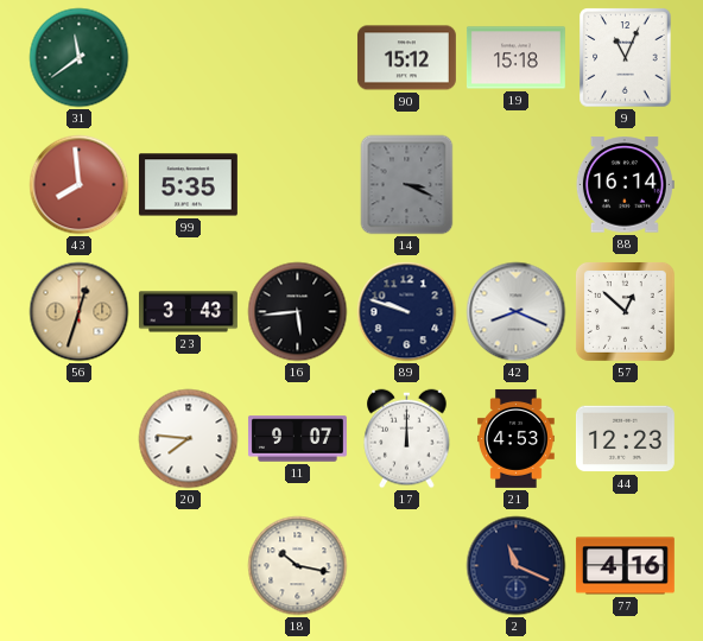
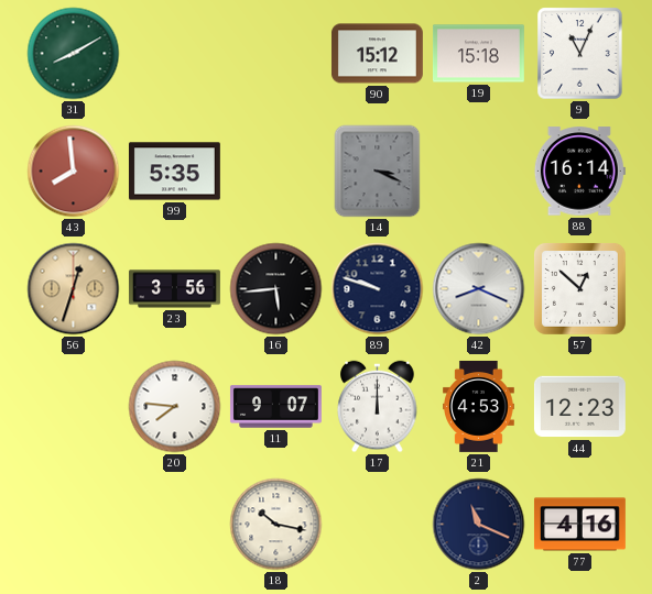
31: 11:39 -> 8:10
23: 3:43 -> 3:56
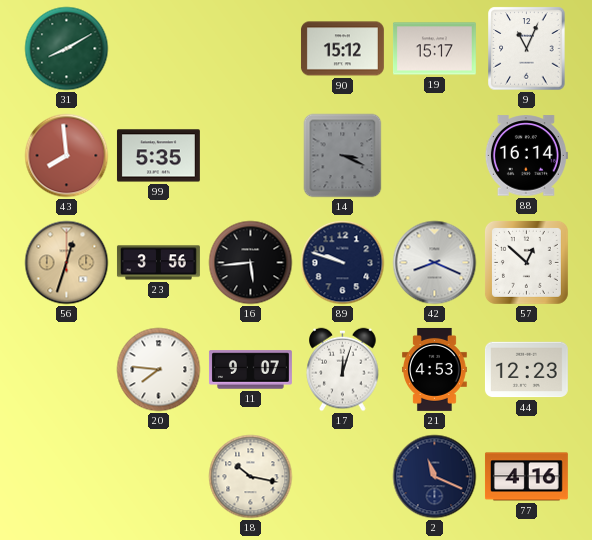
19: 15:18 -> 15:17
17: 12:00 -> 12:03
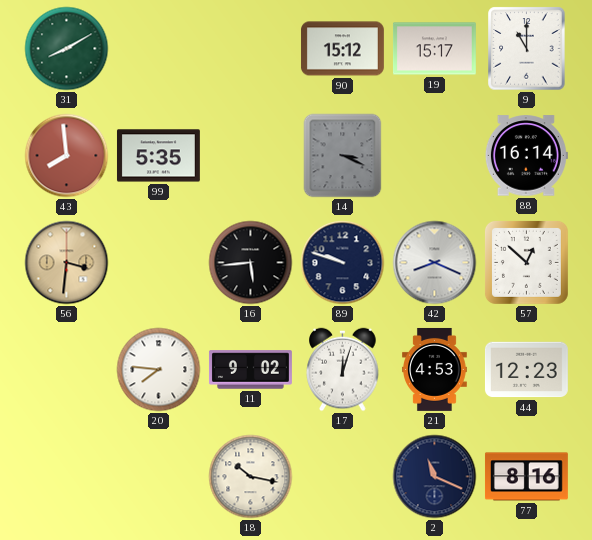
9: 11:04 -> 11:00
56: 12:33 -> 3:31
23: 3:56 -> none
11: 9:07 -> 9:02
77: 4:16 -> 8:16
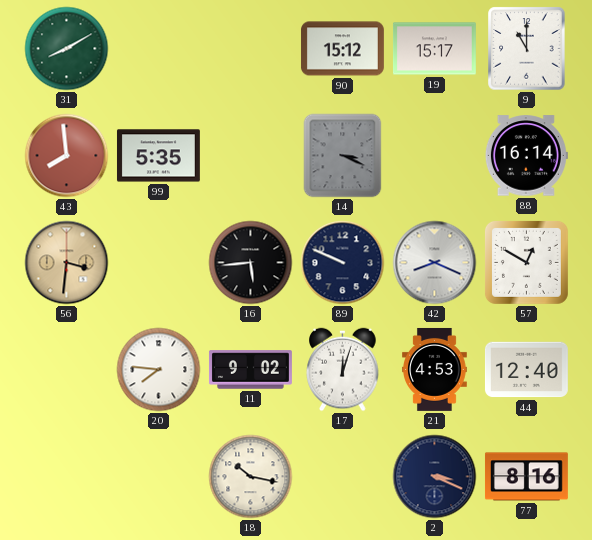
89: 9:48 -> 9:49
57: 12:52 -> 12:50
44: 12:23 -> 12:40
2: 11:19 -> 3:19
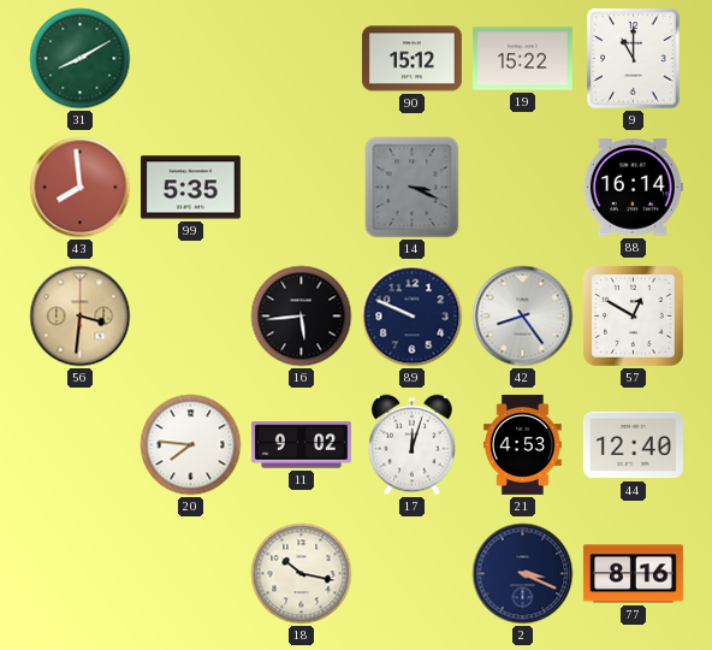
19: 15:17 -> 15:22
42: 8:19 -> 8:24
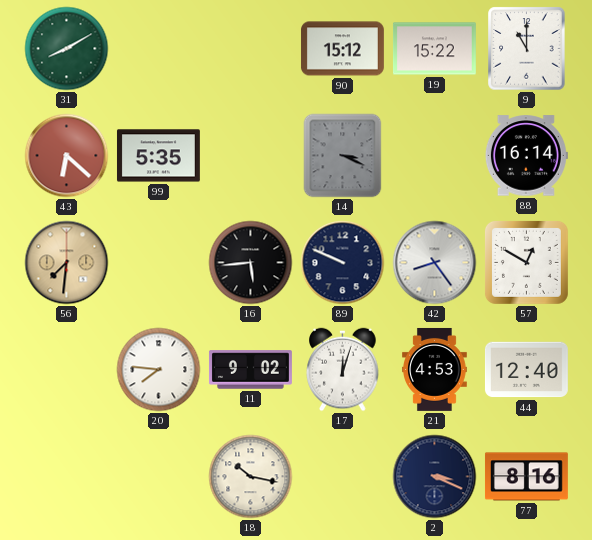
43: 7:59 -> 6:22
56: 3:31 -> 7:31
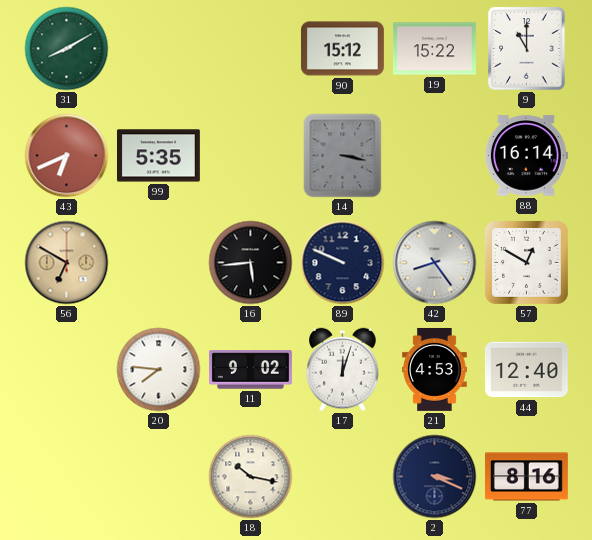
43: 6:22 -> 6:41
14: 3:19 -> 3:17
56: 7:31 -> 6:50
